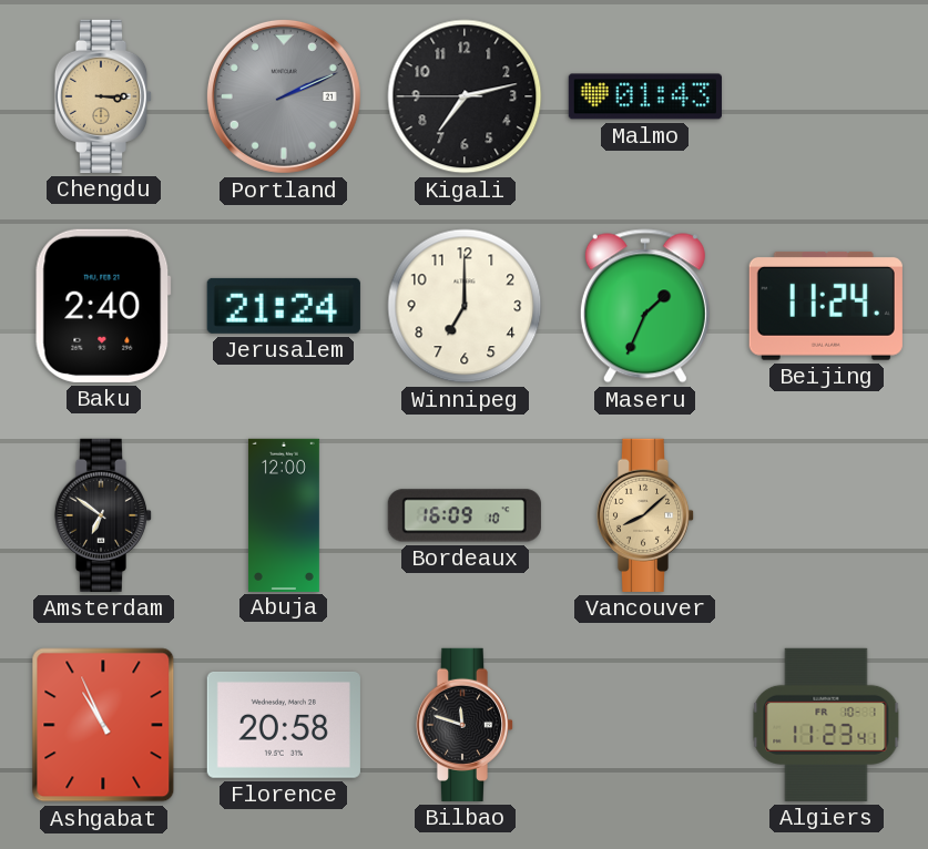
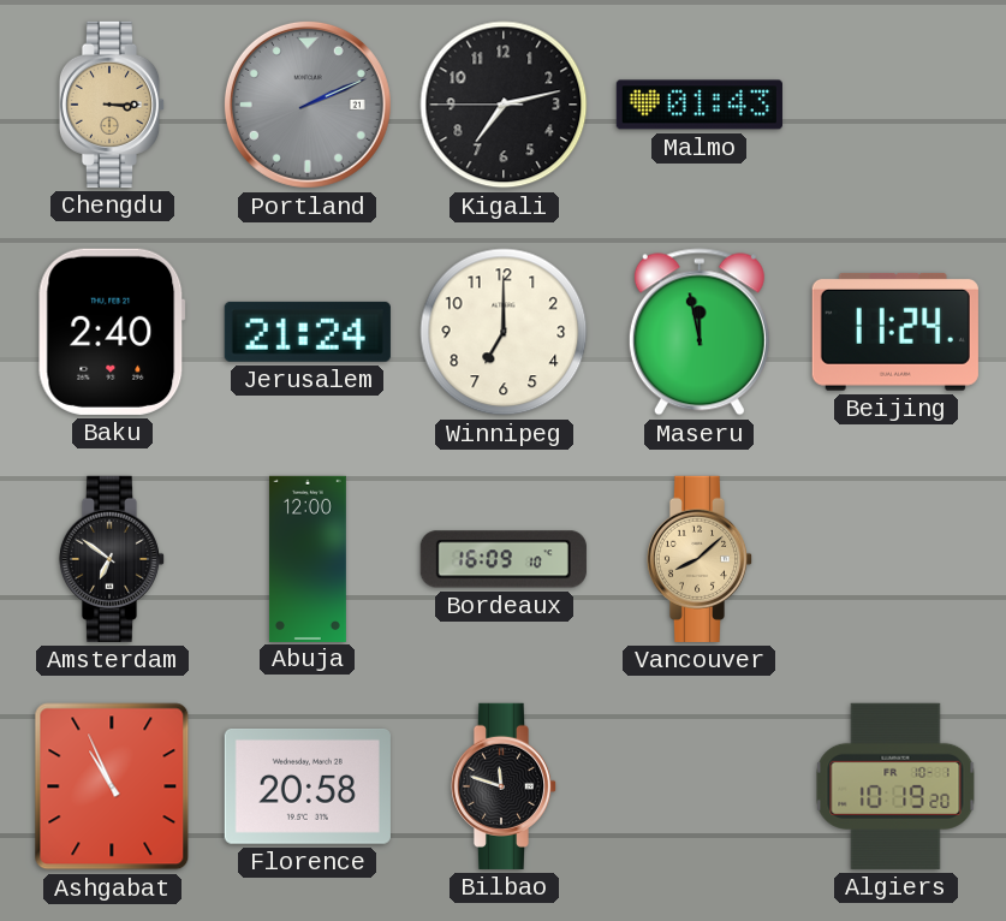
Maseru: 1:34 -> 11:58
Algiers: 11:23 -> 10:19
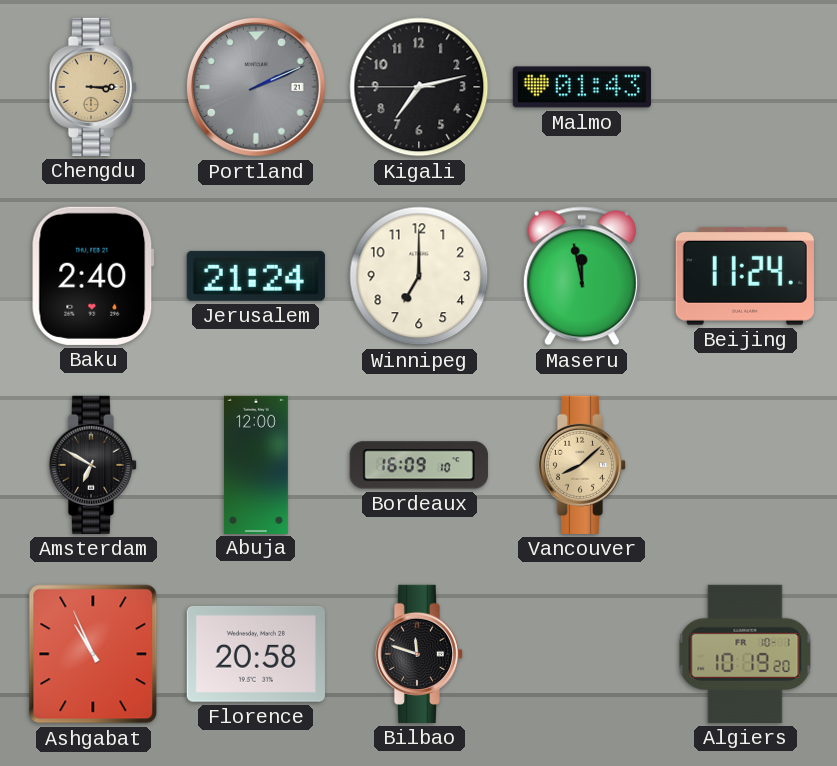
Amsterdam: 6:51 -> 6:50
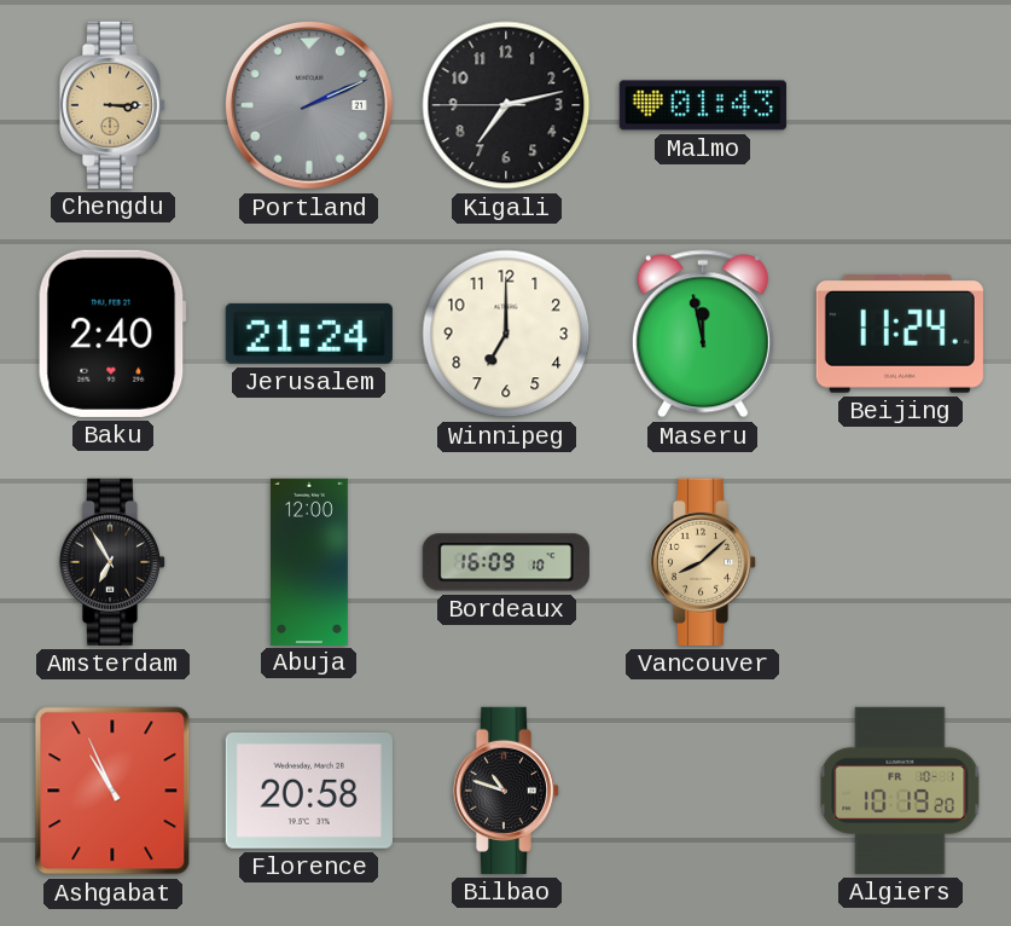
Amsterdam: 6:50 -> 6:55
Bilbao: 11:48 -> 10:48
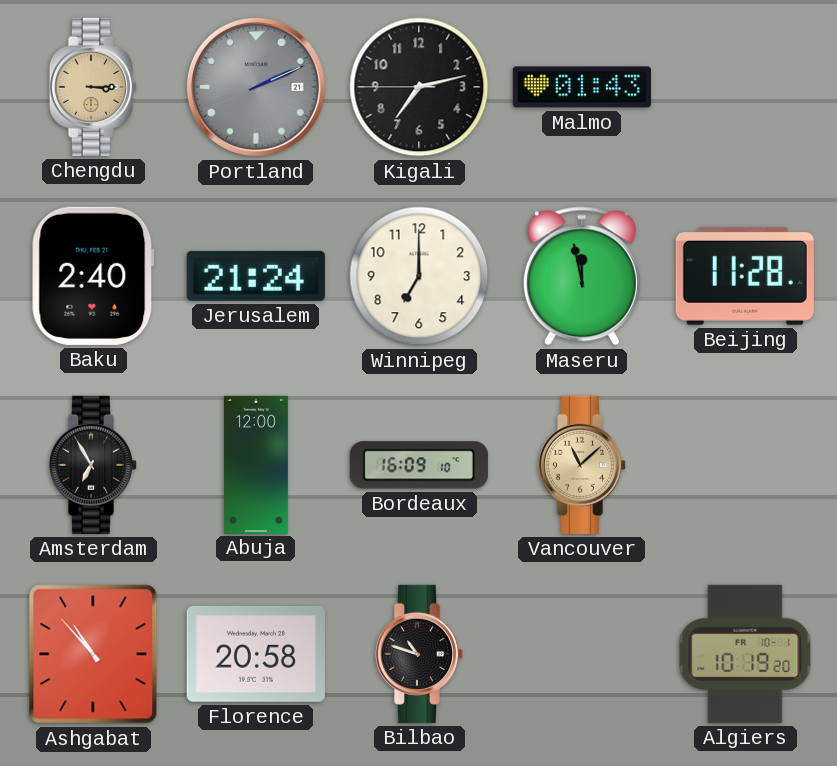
Beijing: 11:24 -> 11:28
Vancouver: 8:08 -> 11:08
Ashgabat: 10:56 -> 10:53
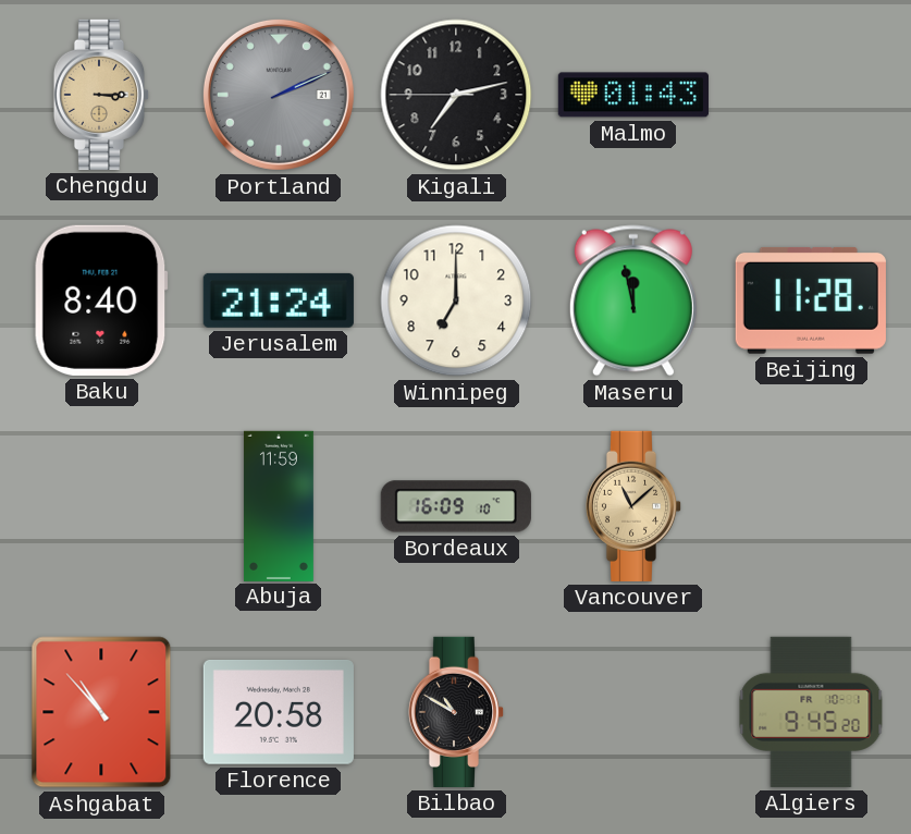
Baku: 2:40 -> 8:40
Amsterdam: 6:55 -> none
Abuja: 12:00 -> 11:59
Bilbao: 10:48 -> 10:50
Algiers: 10:19 -> 9:45
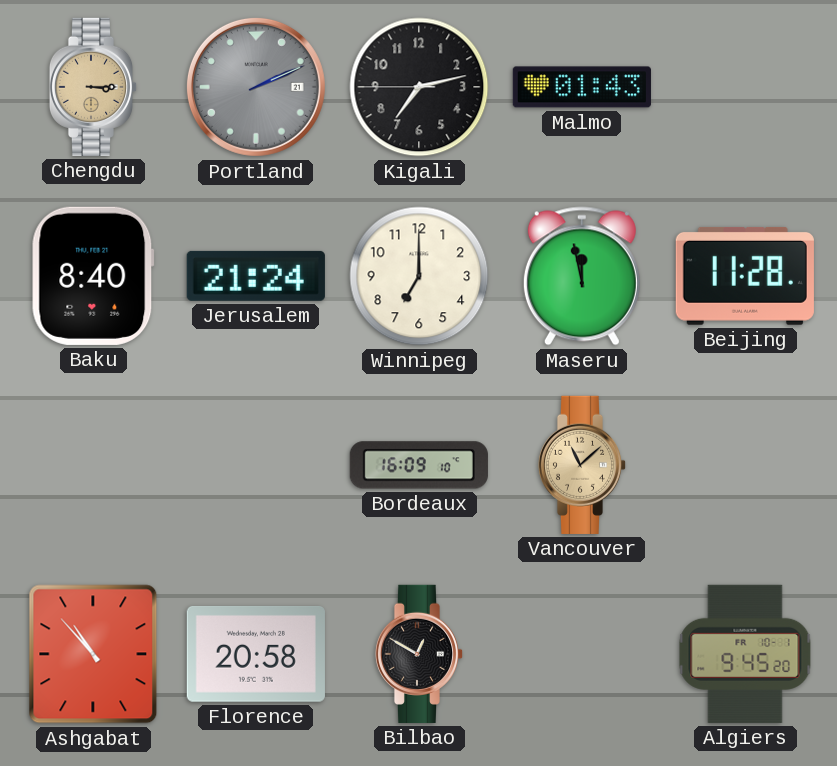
Abuja: 11:59 -> none
Bilbao: 10:50 -> 12:50
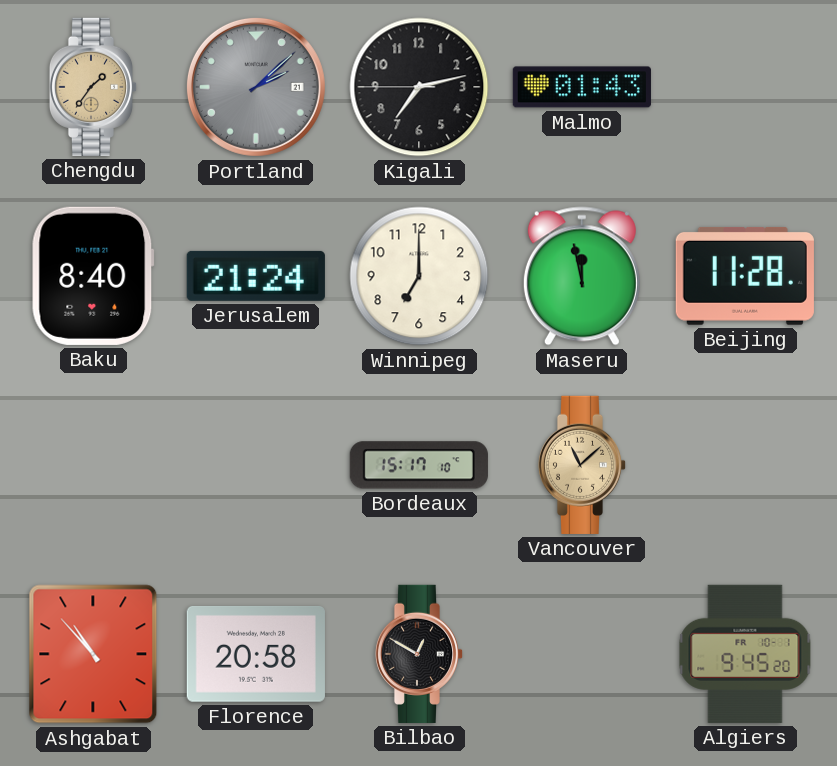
Chengdu: 3:15 -> 1:36
Portland: 2:11 -> 2:08
Bordeaux: 16:09 -> 15:17
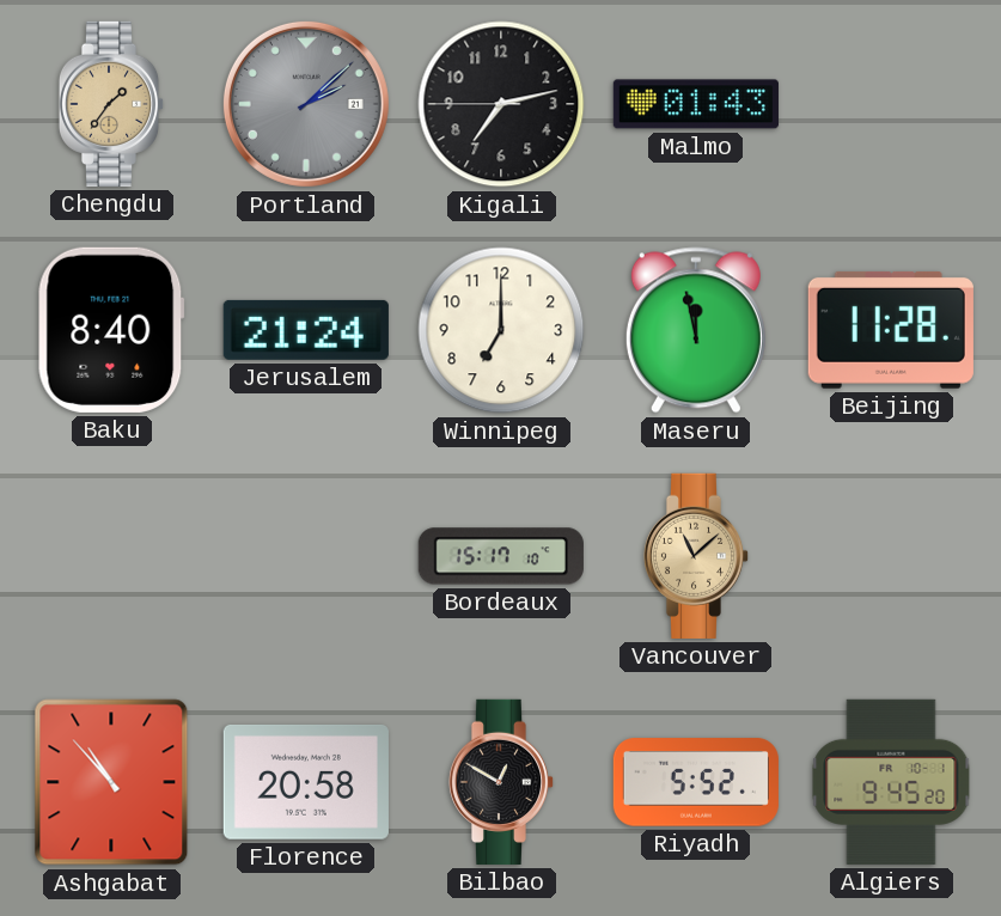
Riyadh: none -> 5:52
